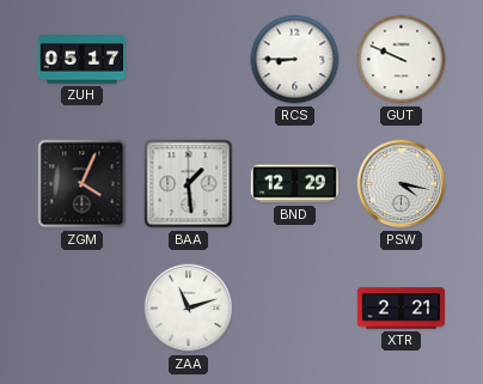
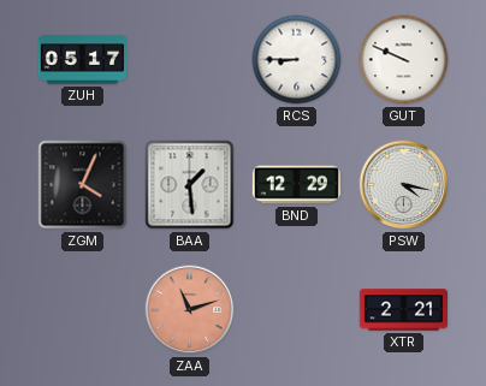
ZAA dial: white -> salmon
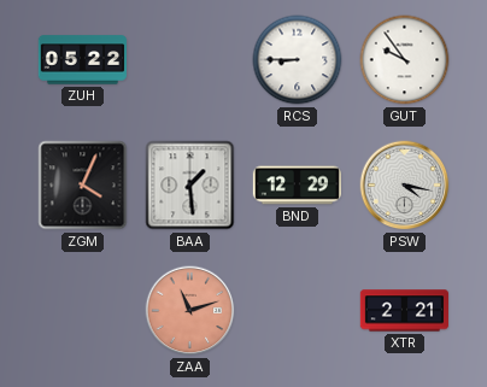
ZUH: 05:17 -> 05:22
GUT: 9:49 -> 9:54
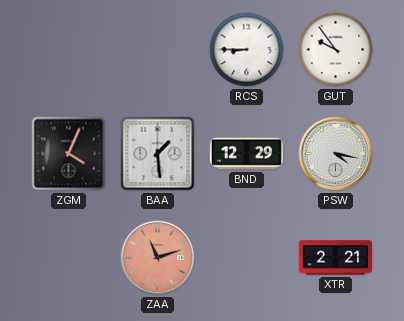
ZUH: 05:22 -> none
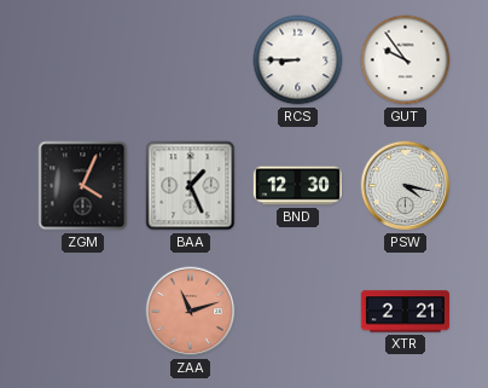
BAA: 1:29 -> 1:26
BND: 12:29 -> 12:30
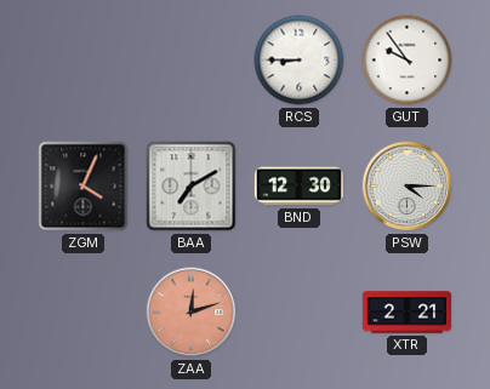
BAA: 1:26 -> 7:10
PSW: 4:17 -> 4:15
ZAA: 11:12 -> 12:12
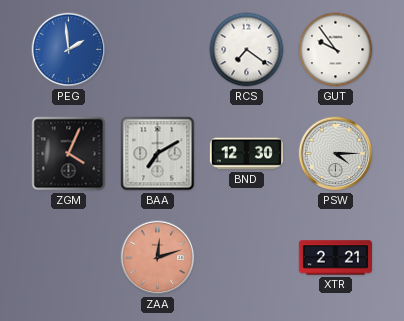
PEG: none -> 1:59
RCS: 8:45 -> 7:21
